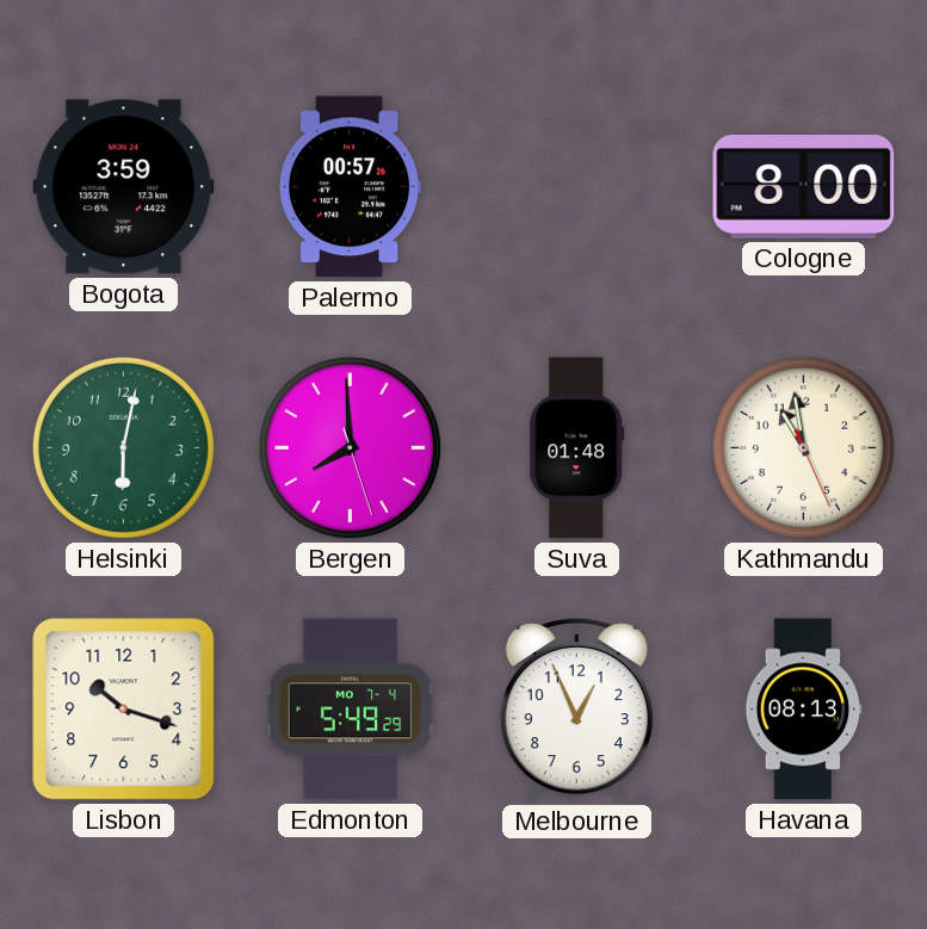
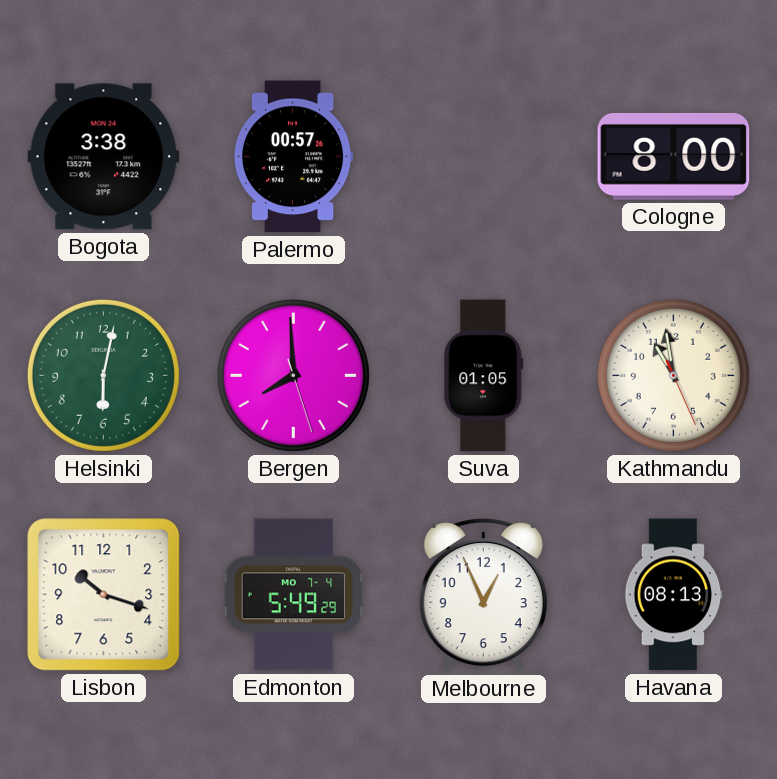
Bogota: 3:59 -> 3:38
Suva: 01:48 -> 01:05
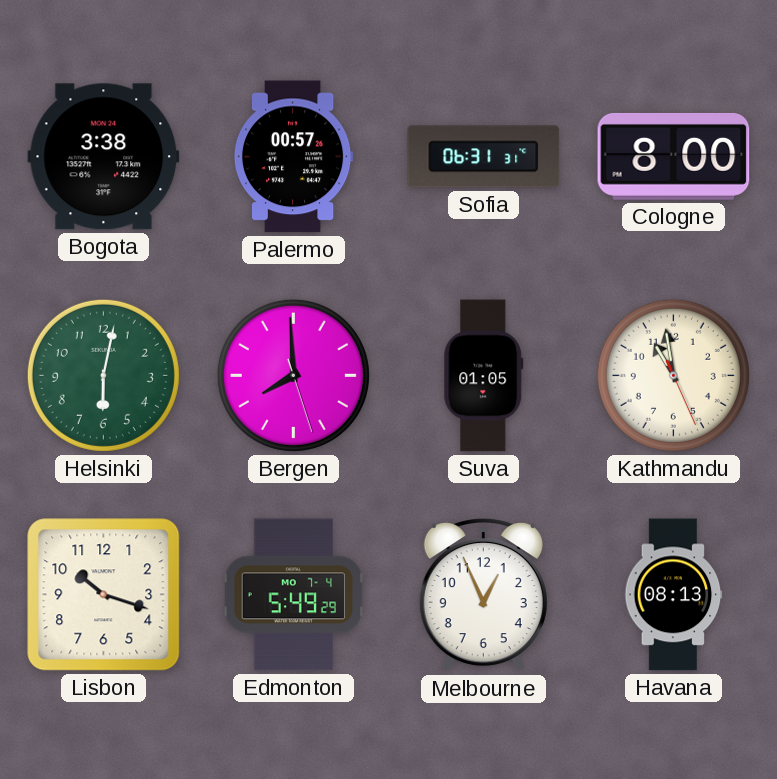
Sofia: none -> 06:31
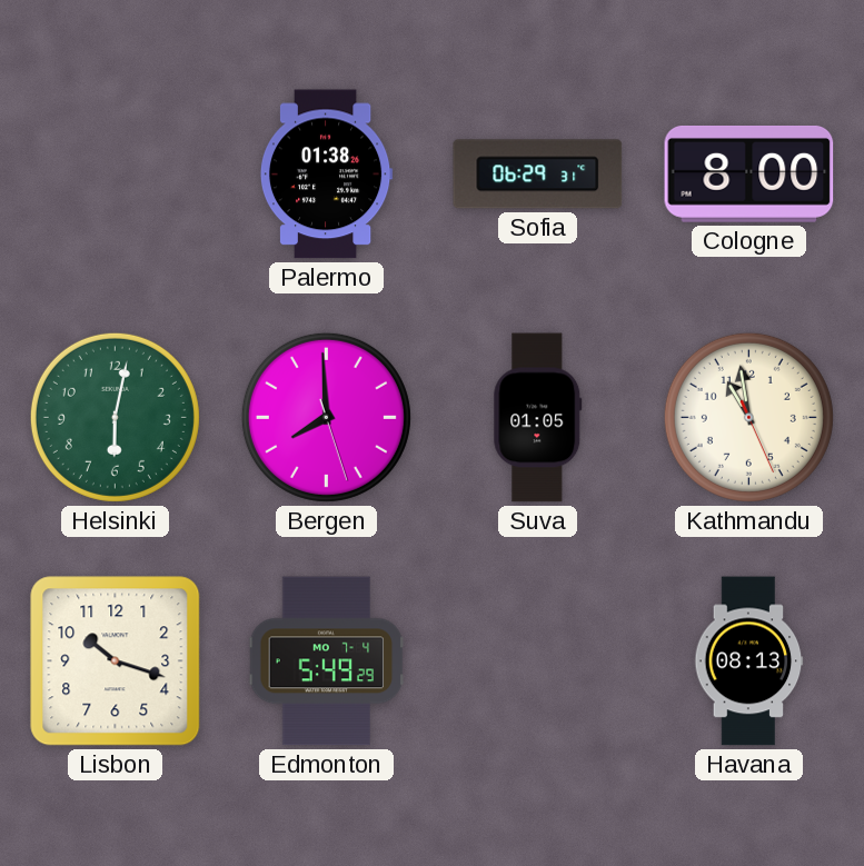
Bogota: 3:38 -> none
Palermo: 00:57 -> 01:38
Sofia: 06:31 -> 06:29
Melbourne: 12:56 -> none
